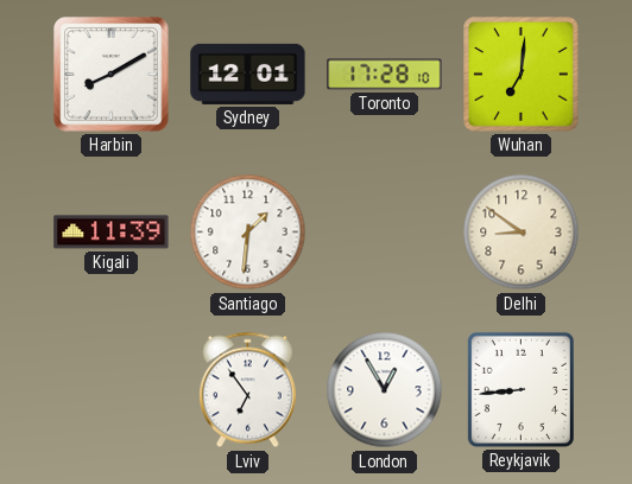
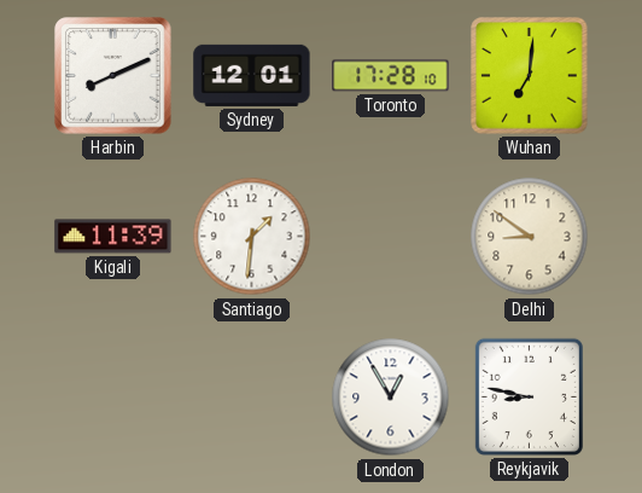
Harbin: 8:10 -> 8:11
Lviv: 6:54 -> none
Reykjavik: 8:44 -> 8:47
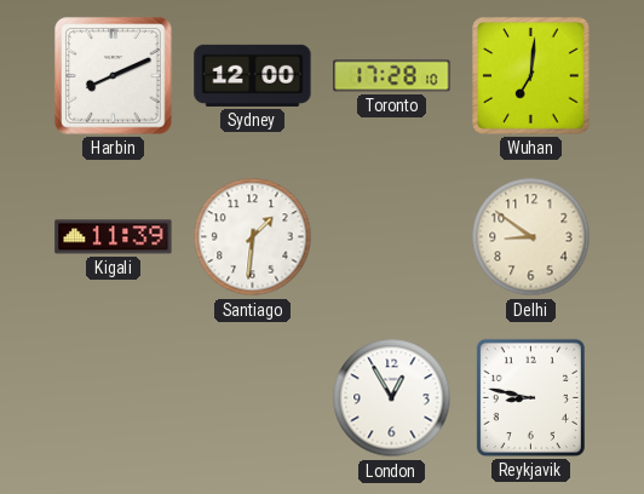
Sydney: 12:01 -> 12:00
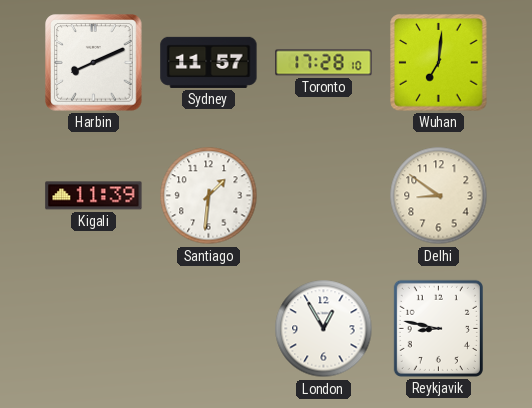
Sydney: 12:00 -> 11:57
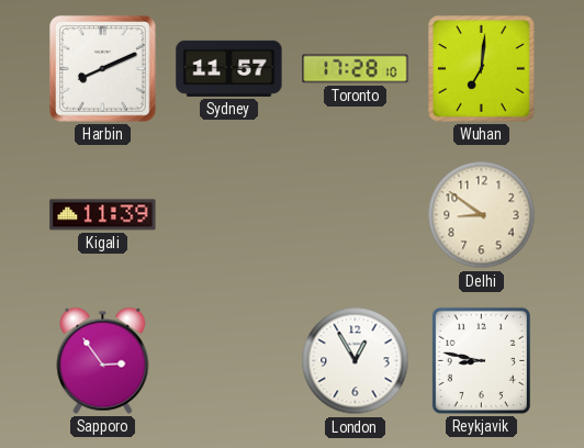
Santiago: 1:31 -> none
Sapporo: none -> 2:54
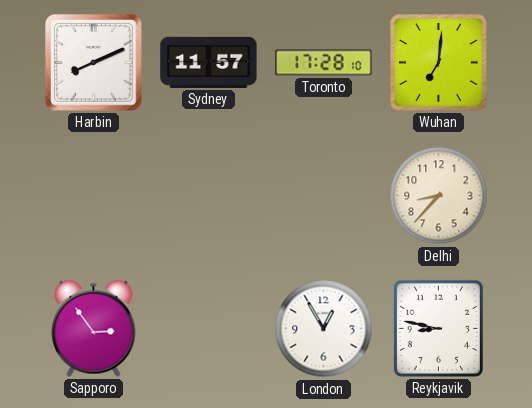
Kigali: 11:39 -> none
Delhi: 8:51 -> 8:37
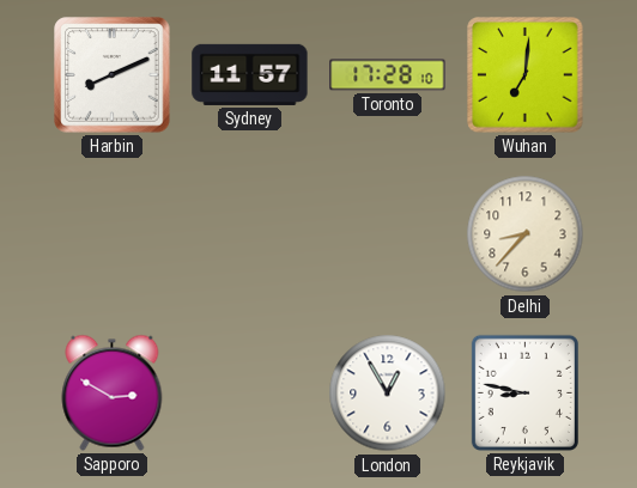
Sapporo: 2:54 -> 2:50
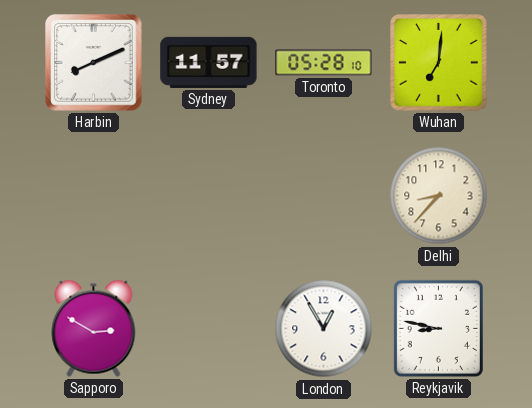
Toronto: 17:28 -> 05:28
